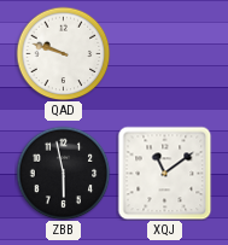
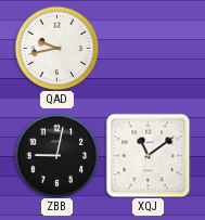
QAD: 9:48 -> 9:43
ZBB: 5:58 -> 9:02
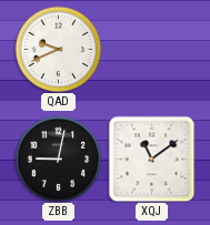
QAD: 9:43 -> 9:41
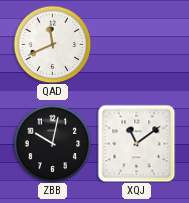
QAD: 9:41 -> 11:41
ZBB: 9:02 -> 10:02
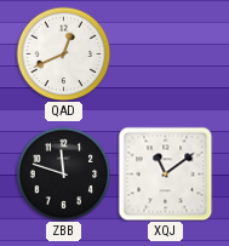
QAD: 11:41 -> 12:41
ZBB: 10:02 -> 11:48
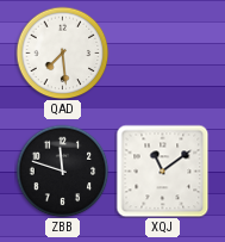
QAD: 12:41 -> 7:29
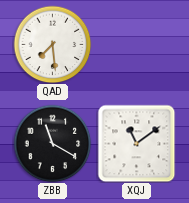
ZBB: 11:48 -> 11:20
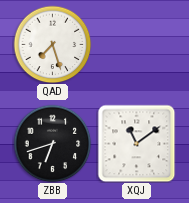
QAD: 7:29 -> 7:27
ZBB: 11:20 -> 6:42
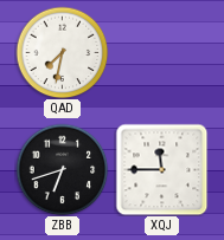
QAD: 7:27 -> 7:32
XQJ: 11:09 -> 11:45
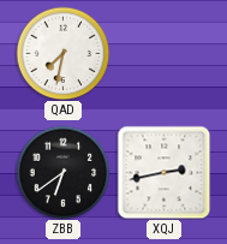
ZBB: 6:42 -> 6:39
XQJ: 11:45 -> 2:43
